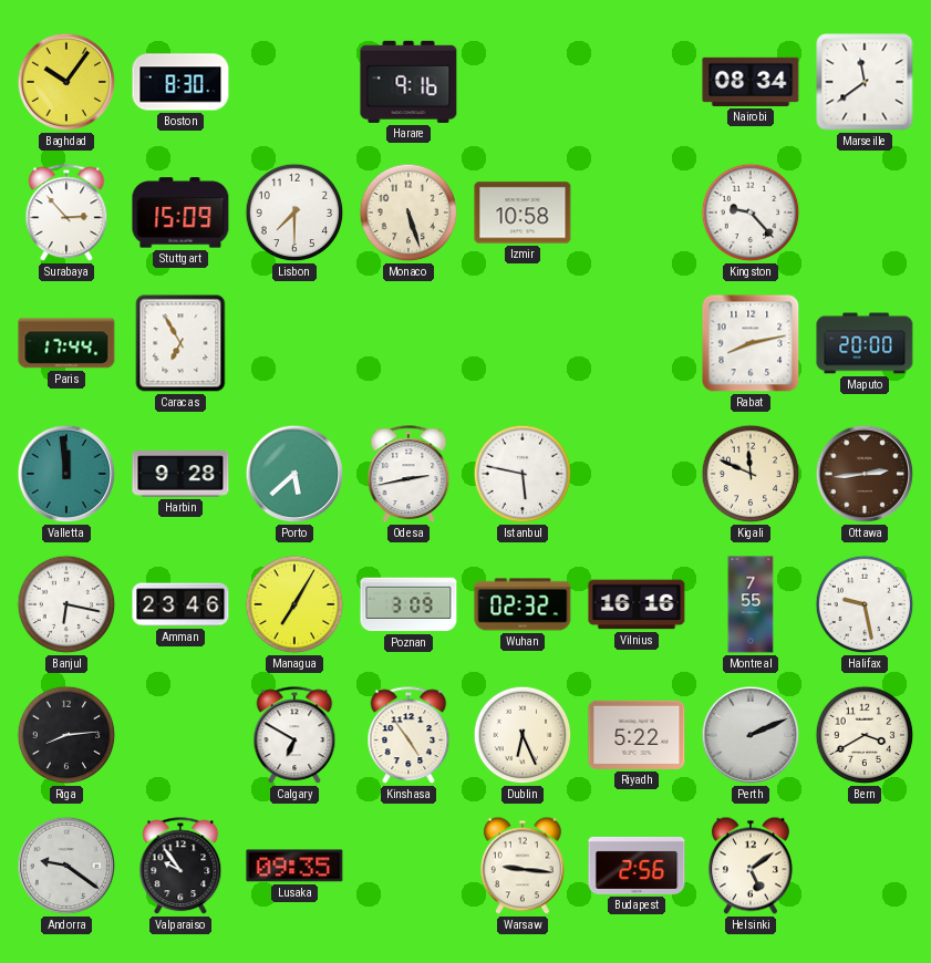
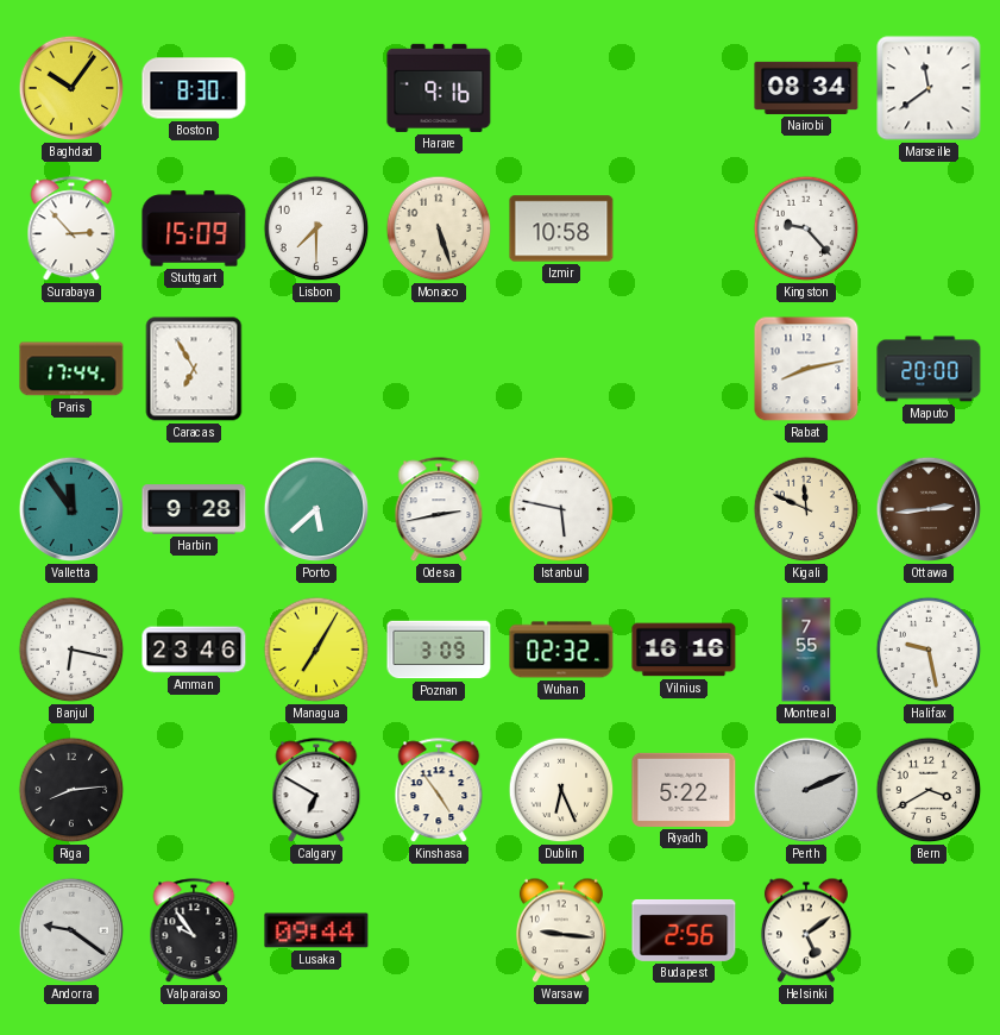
Valletta: 11:59 -> 11:54
Lusaka: 09:35 -> 09:44
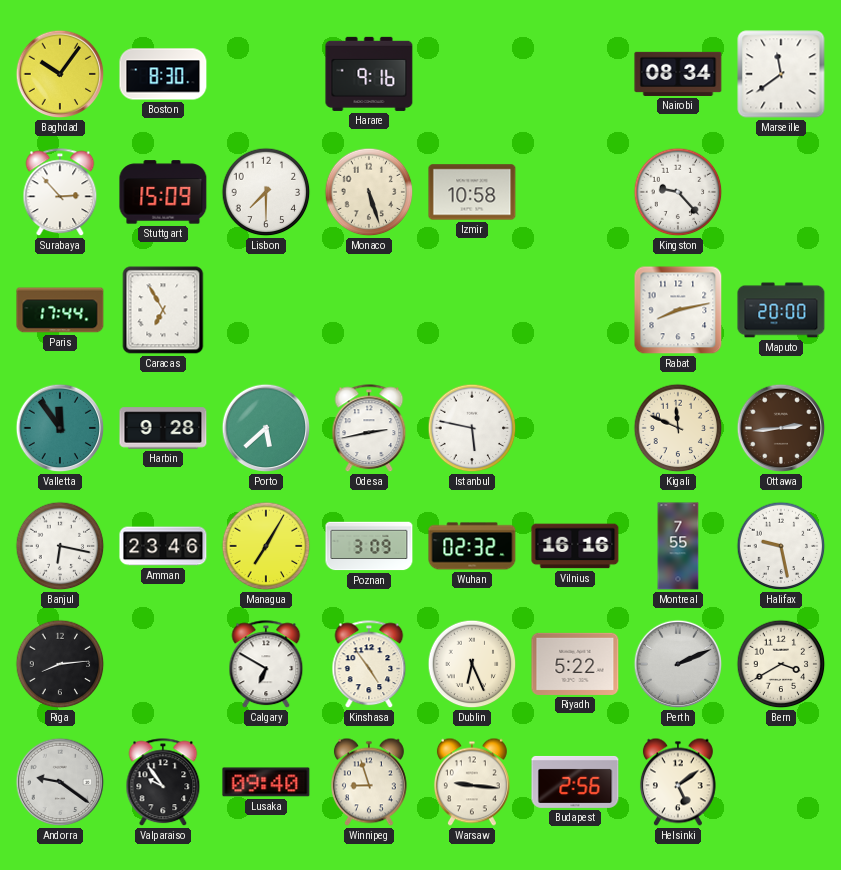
Lusaka: 09:44 -> 09:40
Winnipeg: none -> 8:57
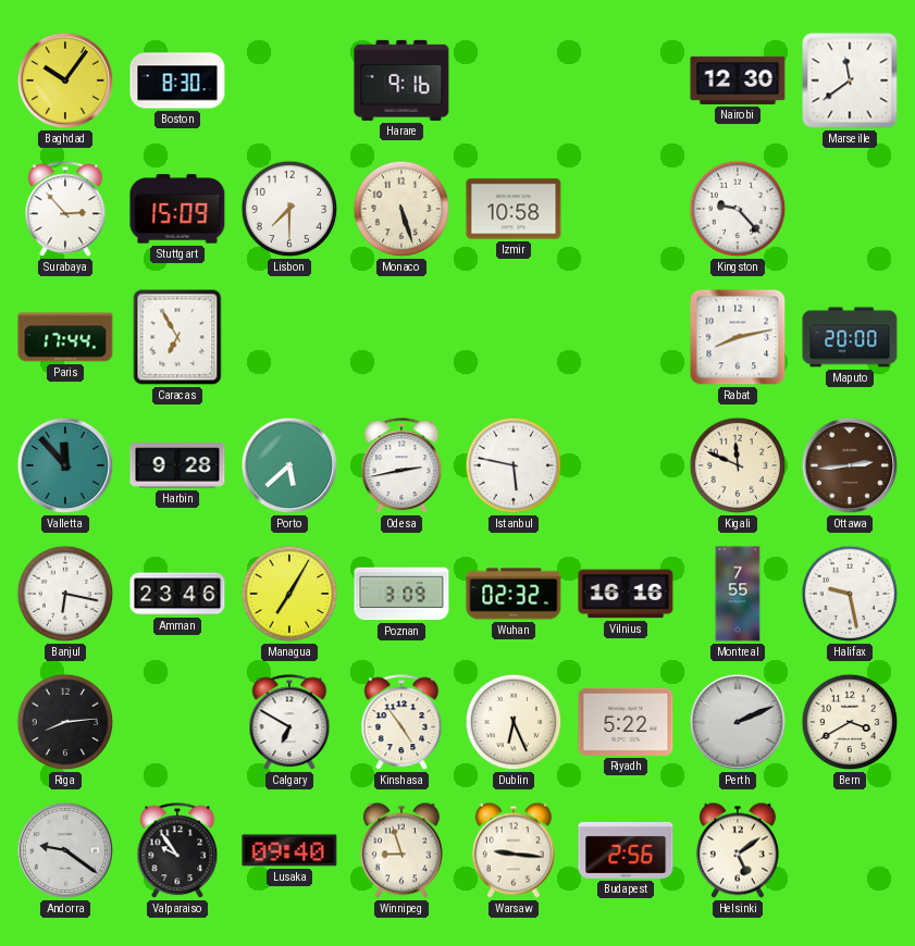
Nairobi: 08:34 -> 12:30
Valletta: 11:54 -> 11:53
